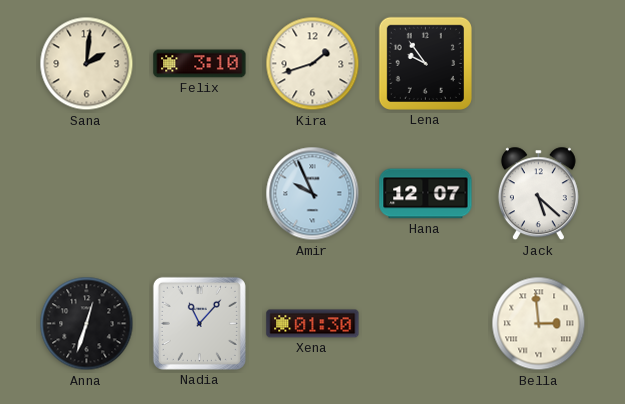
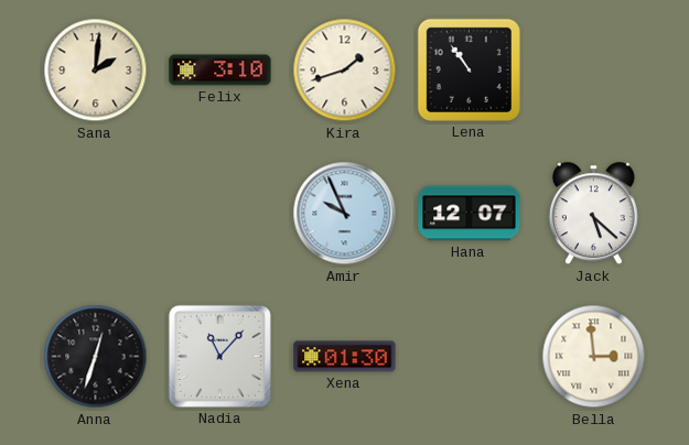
Lena: 9:54 -> 10:54
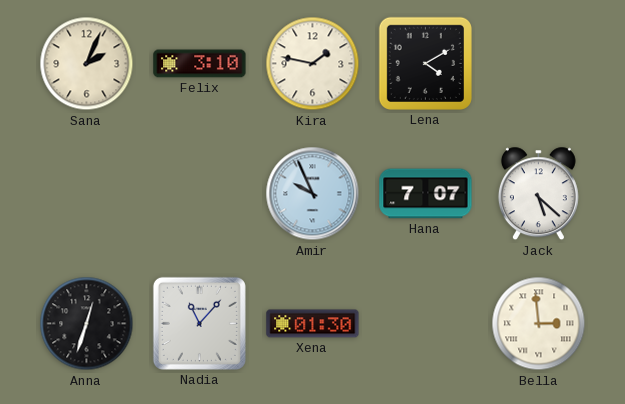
Sana: 2:01 -> 2:04
Kira: 1:42 -> 1:47
Lena: 10:54 -> 4:10
Hana: 12:07 -> 7:07
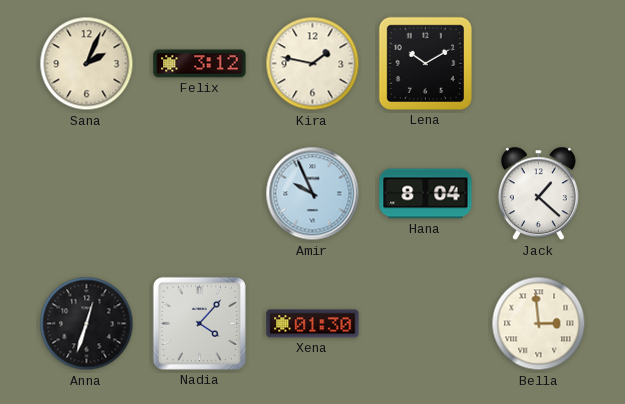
Felix: 3:10 -> 3:12
Lena: 4:10 -> 10:10
Hana: 7:07 -> 8:04
Jack: 5:22 -> 1:22
Nadia: 11:07 -> 4:07
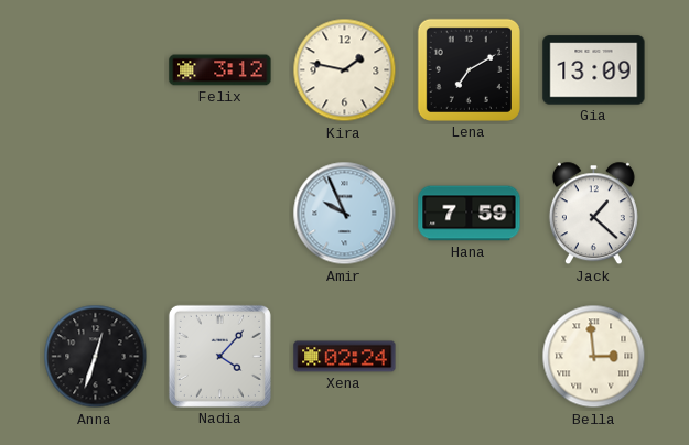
Sana: 2:04 -> none
Lena: 10:10 -> 7:10
Gia: none -> 13:09
Hana: 8:04 -> 7:59
Xena: 01:30 -> 02:24
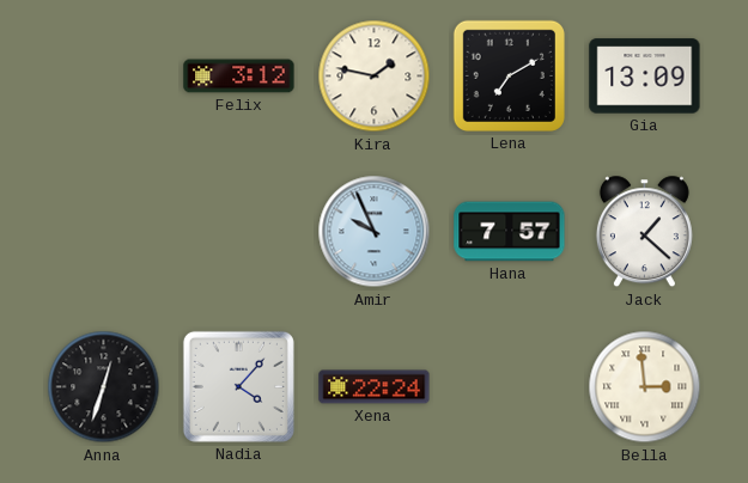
Hana: 7:59 -> 7:57
Xena: 02:24 -> 22:24
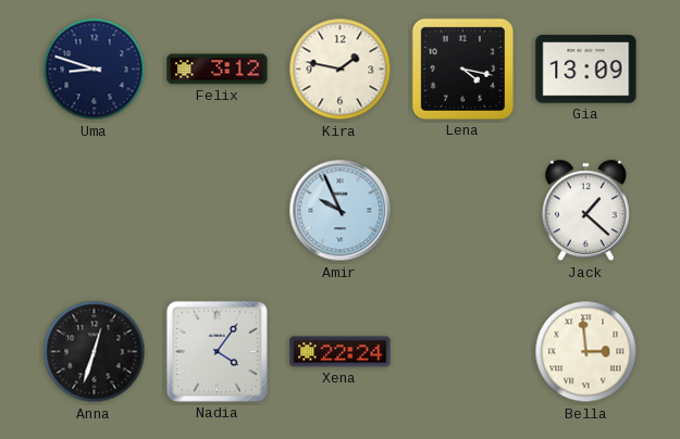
Uma: none -> 8:48
Lena: 7:10 -> 4:17
Hana: 7:57 -> none
Nadia: 4:07 -> 4:06
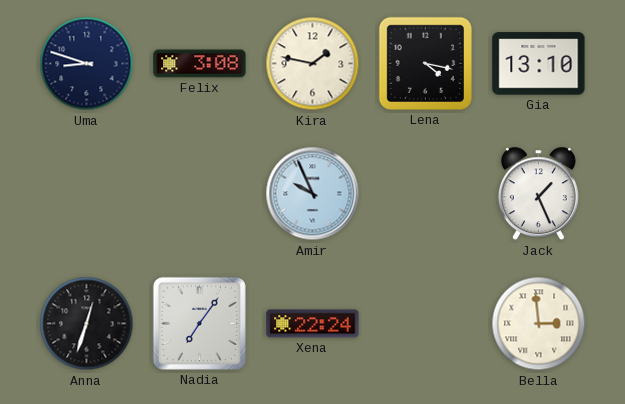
Felix: 3:12 -> 3:08
Gia: 13:09 -> 13:10
Jack: 1:22 -> 1:26
Nadia: 4:06 -> 7:06
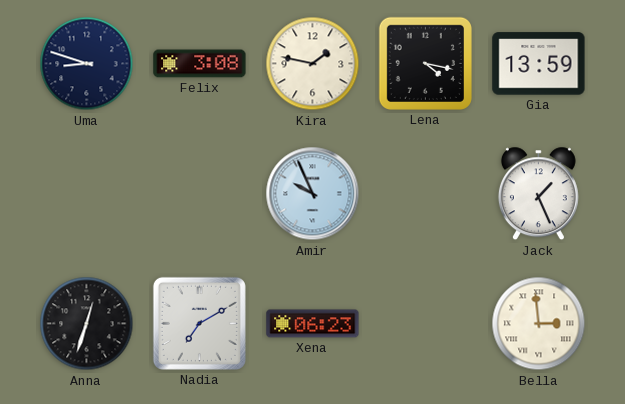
Gia: 13:10 -> 13:59
Nadia: 7:06 -> 7:10
Xena: 22:24 -> 06:23
